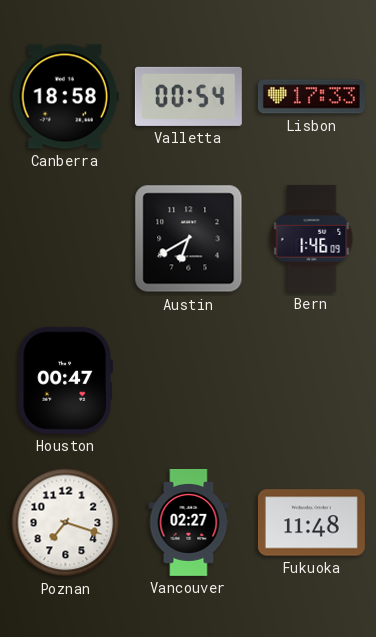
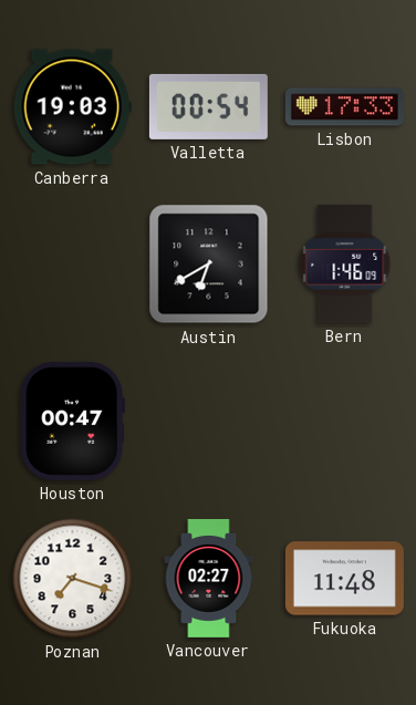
Canberra: 18:58 -> 19:03
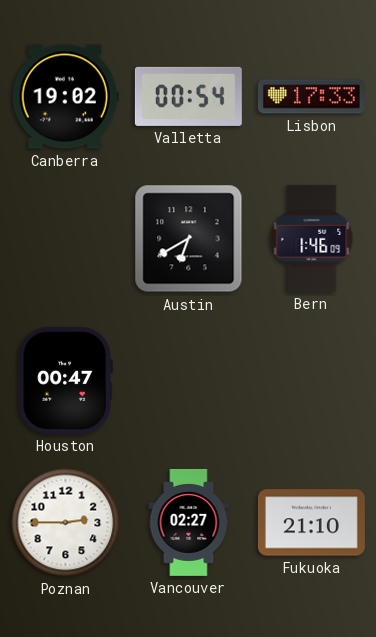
Canberra: 19:03 -> 19:02
Poznan: 7:18 -> 2:45
Fukuoka: 11:48 -> 21:10
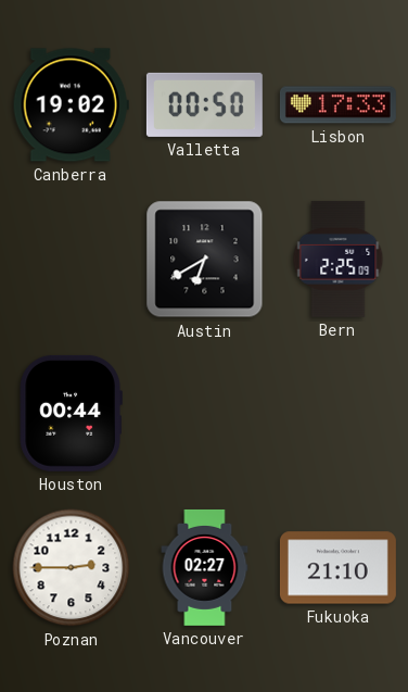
Valletta: 00:54 -> 00:50
Bern: 1:46 -> 2:25
Houston: 00:47 -> 00:44
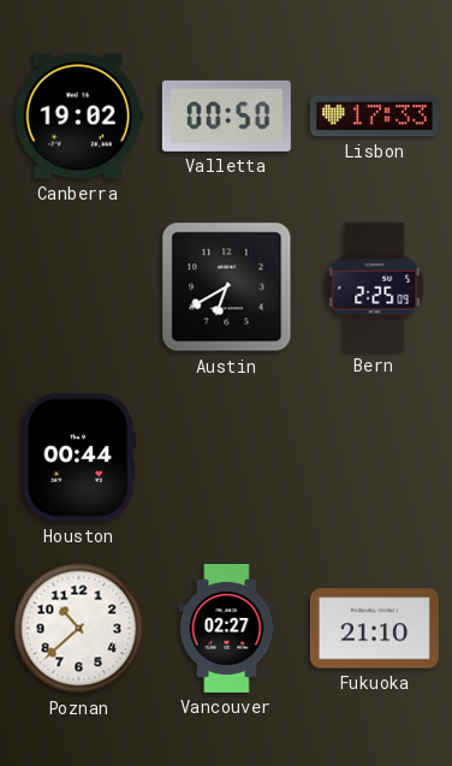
Poznan: 2:45 -> 10:38
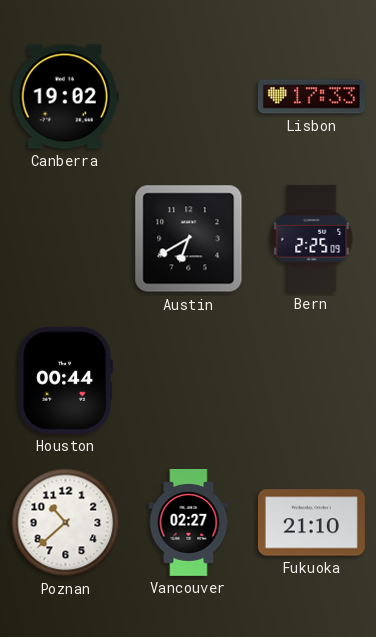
Valletta: 00:50 -> none
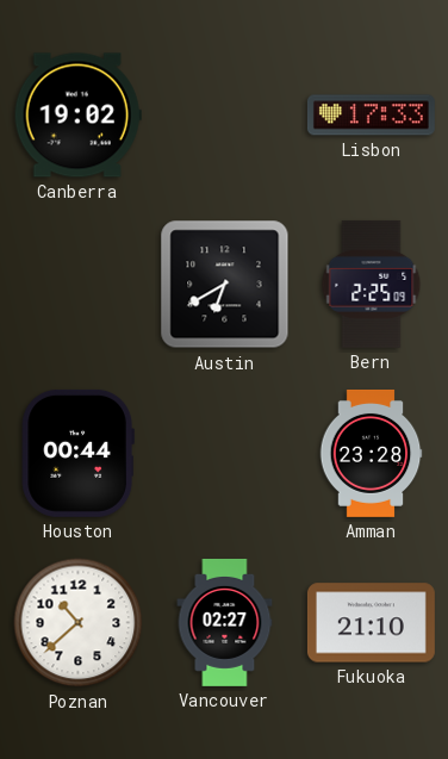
Amman: none -> 23:28
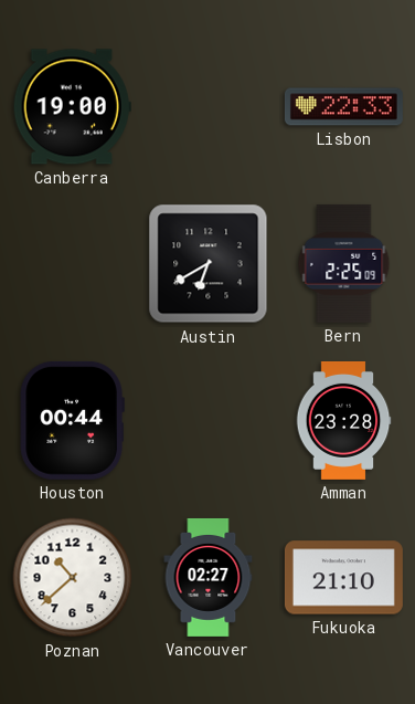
Canberra: 19:02 -> 19:00
Lisbon: 17:33 -> 22:33
